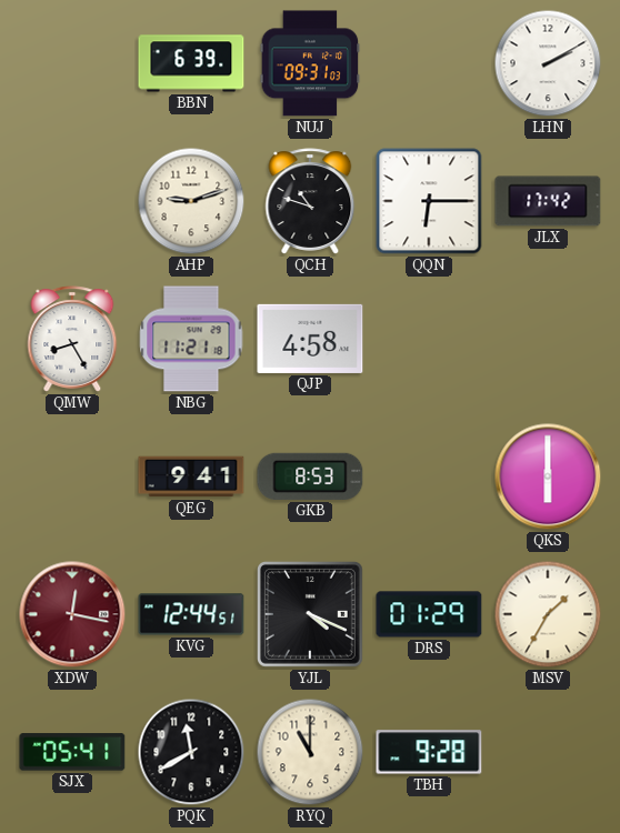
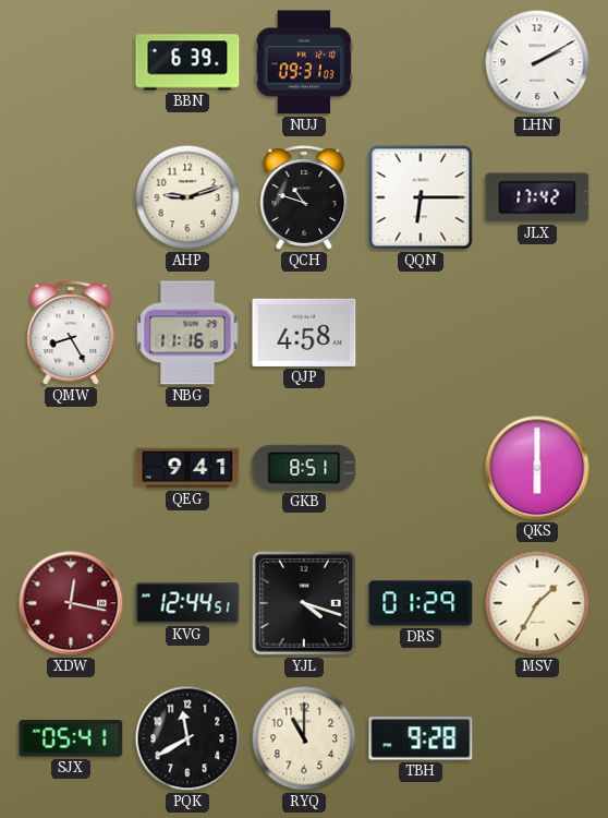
NBG: 11:21 -> 11:16
GKB: 8:53 -> 8:51
YJL: 4:19 -> 4:18
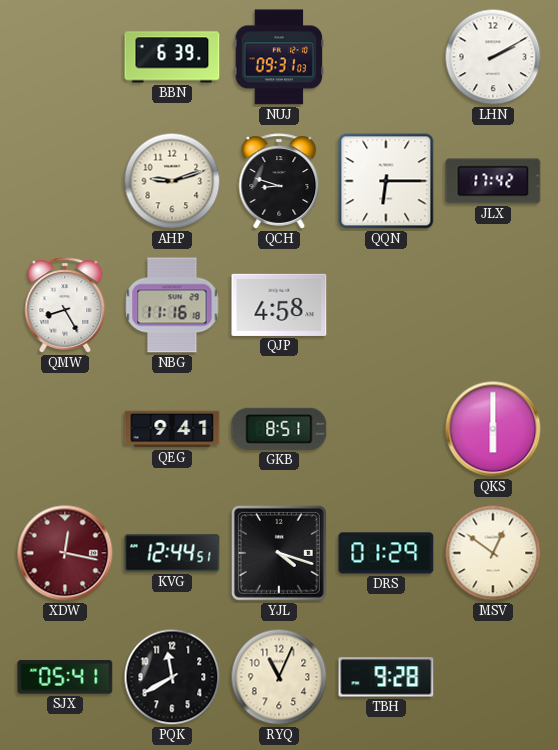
QCH: 10:48 -> 8:48
MSV: 1:35 -> 12:51
RYQ: 11:00 -> 11:04
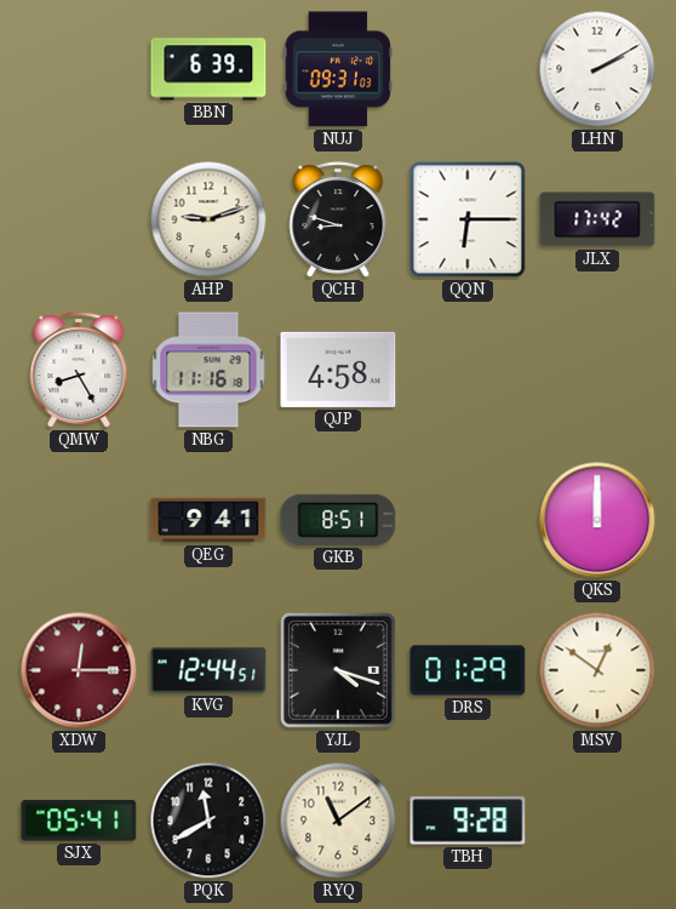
QKS: 6:00 -> 12:00
XDW: 12:17 -> 12:15
RYQ: 11:04 -> 11:09
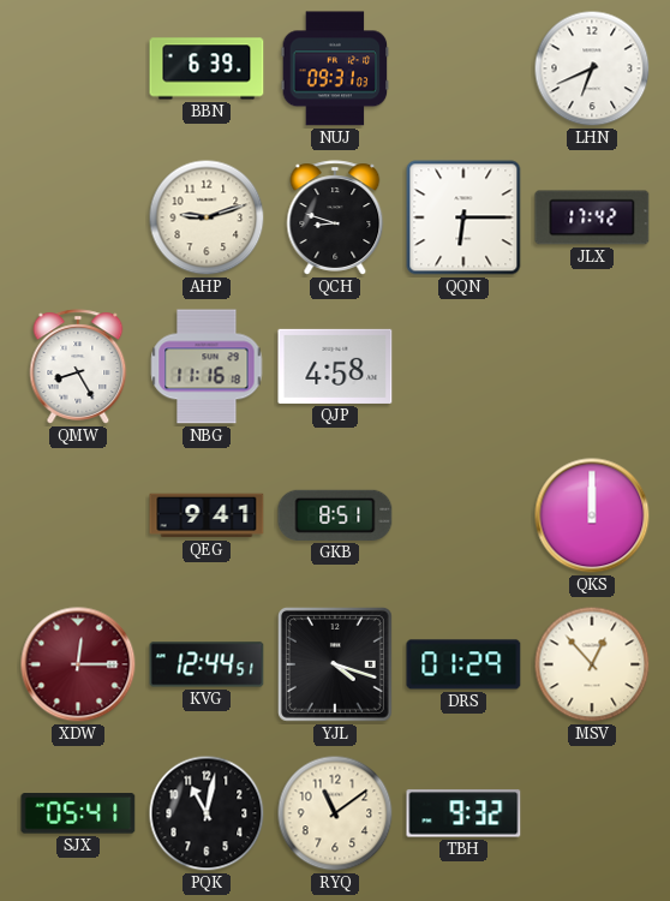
LHN: 2:10 -> 6:41
MSV: 12:51 -> 12:53
PQK: 11:40 -> 11:02
TBH: 9:28 -> 9:32
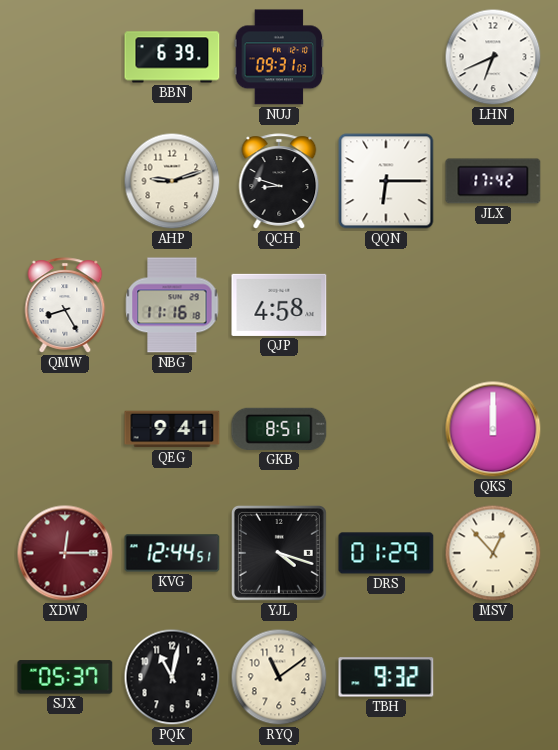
SJX: 05:41 -> 05:37
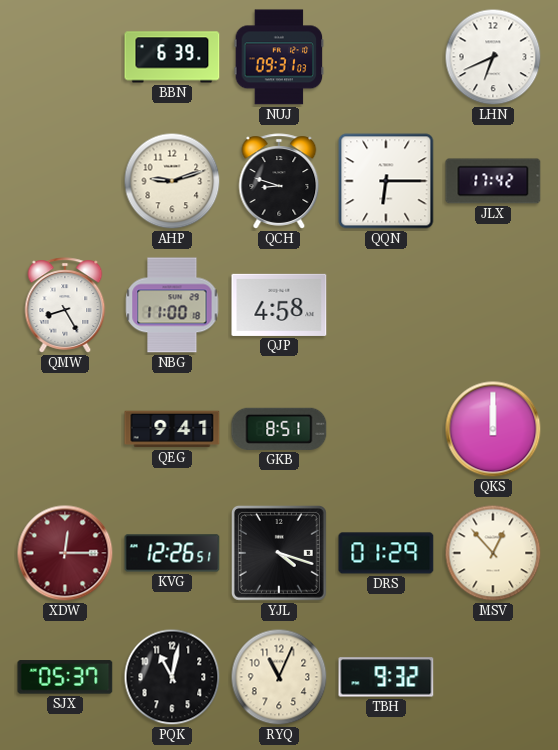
NBG: 11:16 -> 11:00
KVG: 12:44 -> 12:26
RYQ: 11:09 -> 11:04
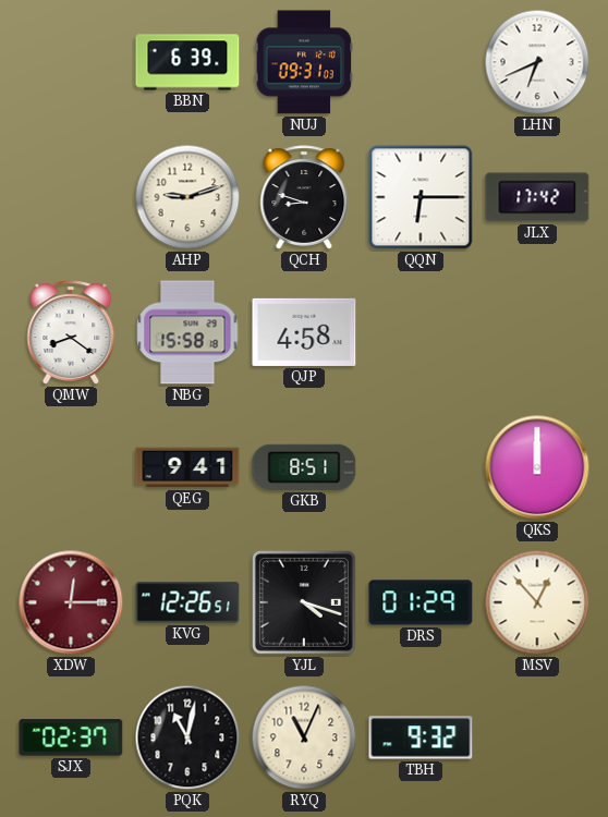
QMW: 8:25 -> 8:21
NBG: 11:00 -> 15:58
SJX: 05:37 -> 02:37
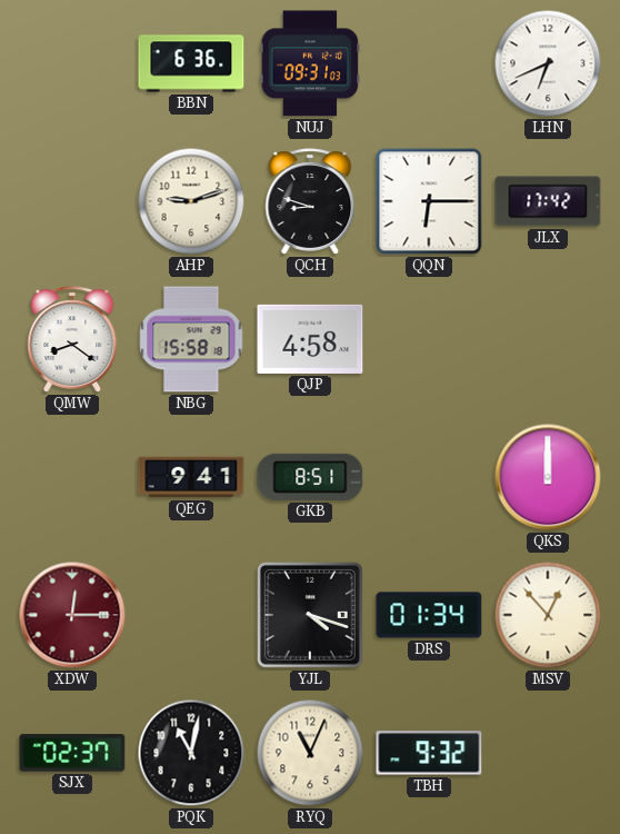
BBN: 6:39 -> 6:36
KVG: 12:26 -> none
DRS: 01:29 -> 01:34
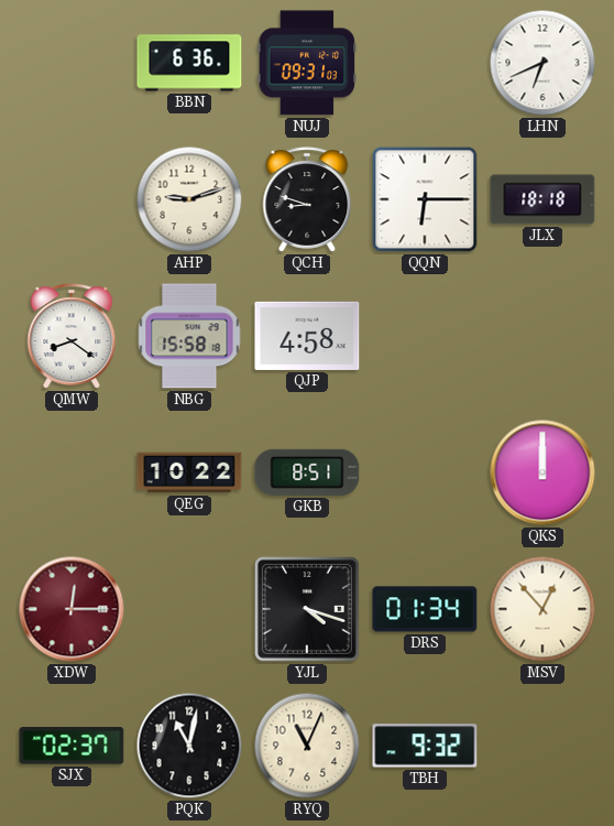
JLX: 17:42 -> 18:18
QEG: 9:41 -> 10:22
